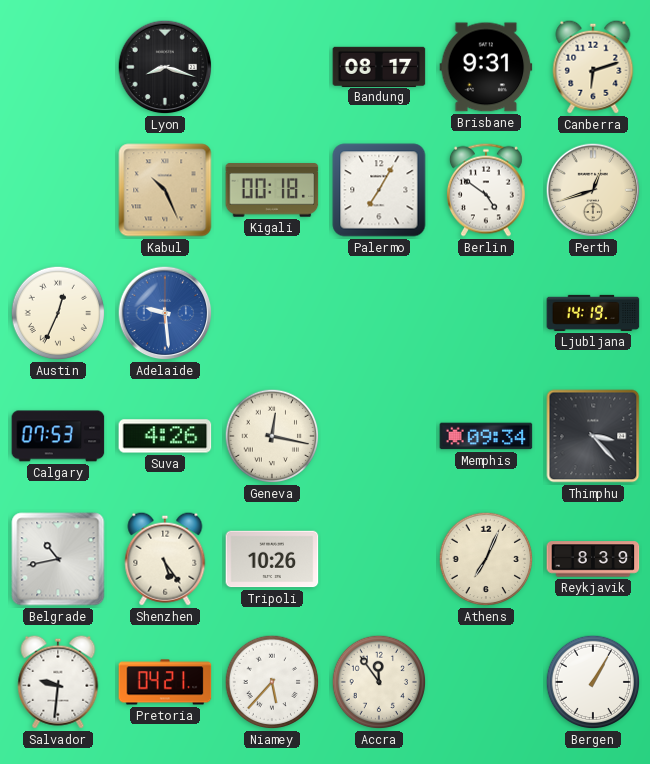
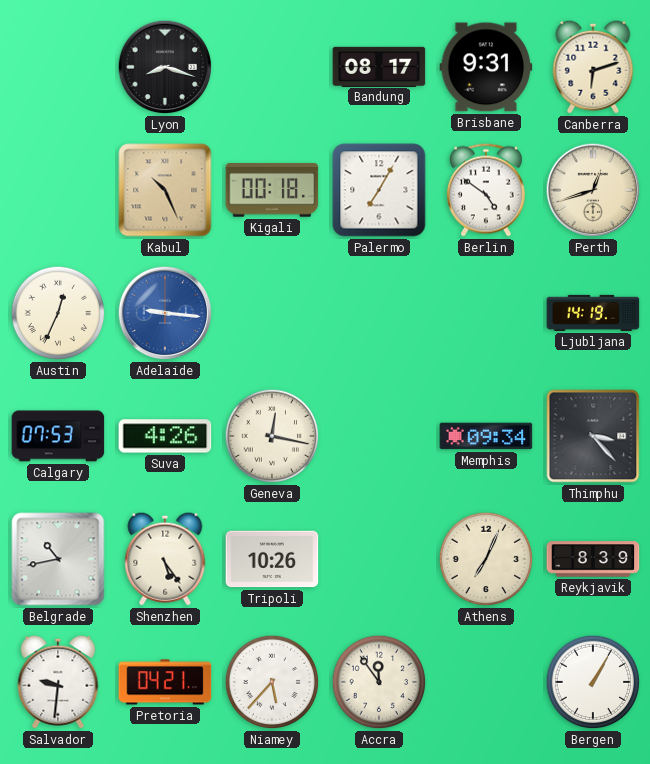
Adelaide: 9:29 -> 9:16
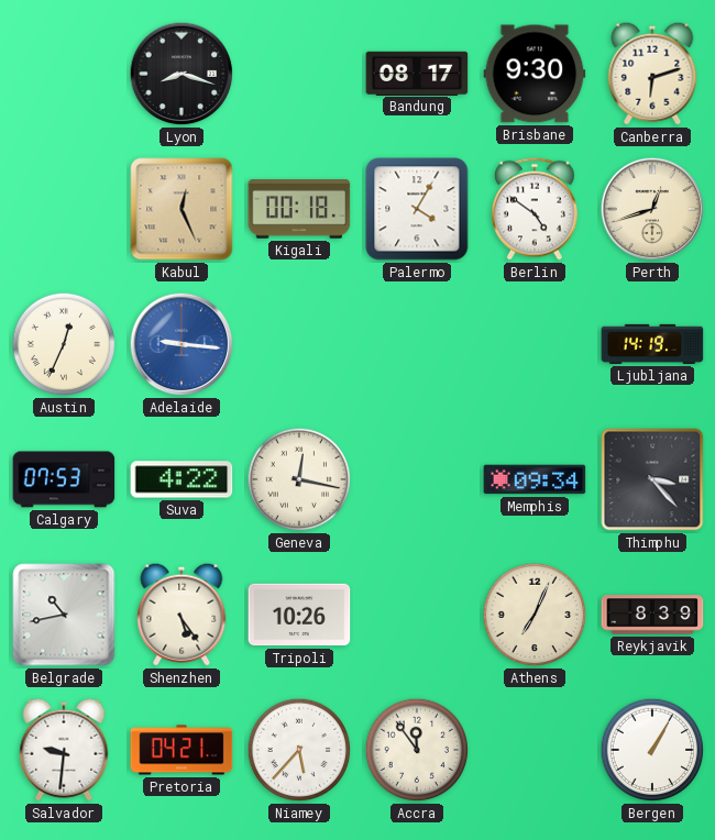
Brisbane: 9:31 -> 9:30
Kabul: 10:26 -> 12:26
Palermo: 7:05 -> 4:05
Suva: 4:26 -> 4:22
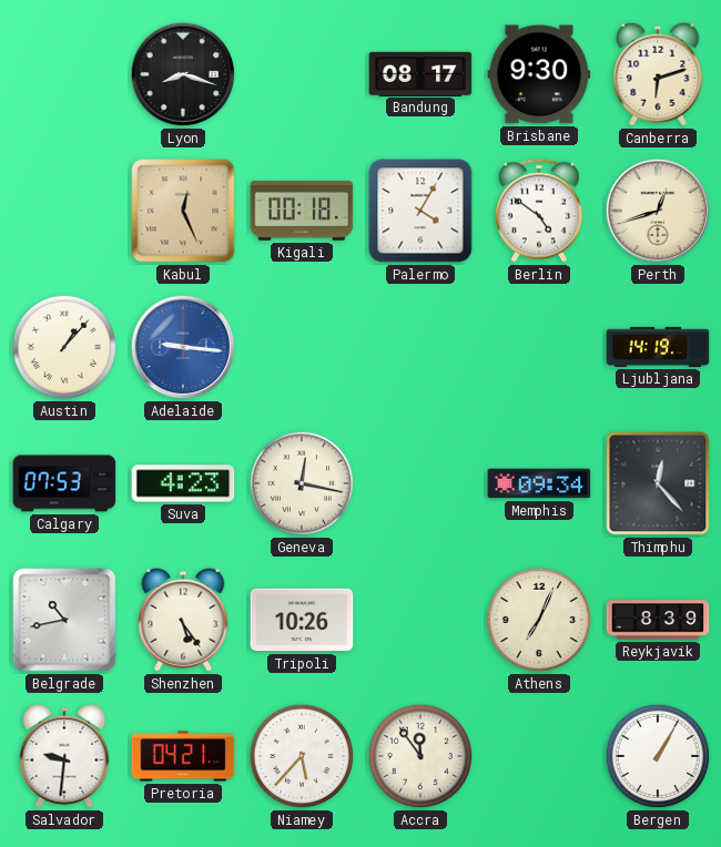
Austin: 12:34 -> 1:07
Suva: 4:22 -> 4:23
Thimphu: 3:23 -> 12:23
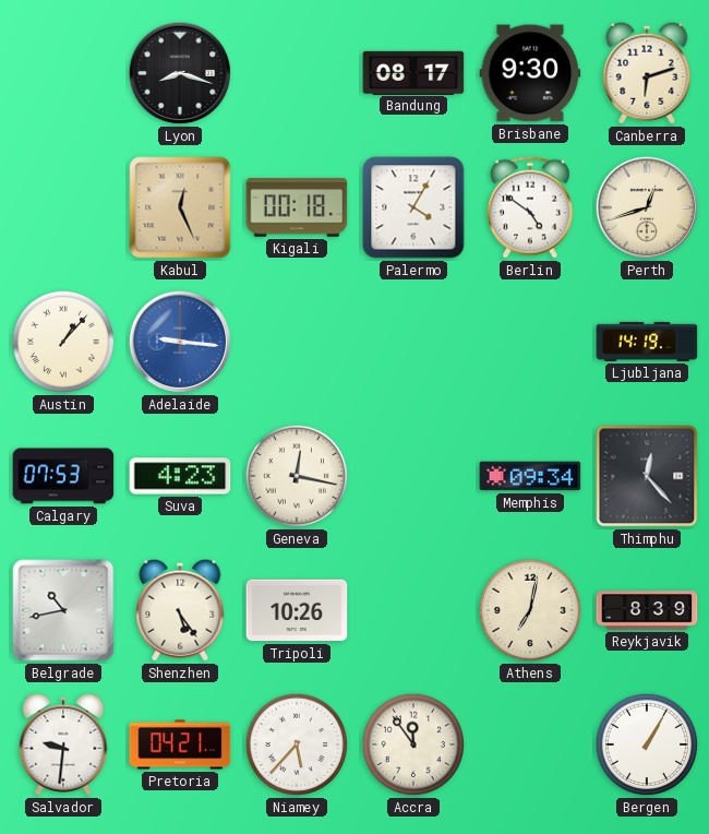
Athens: 7:04 -> 7:02
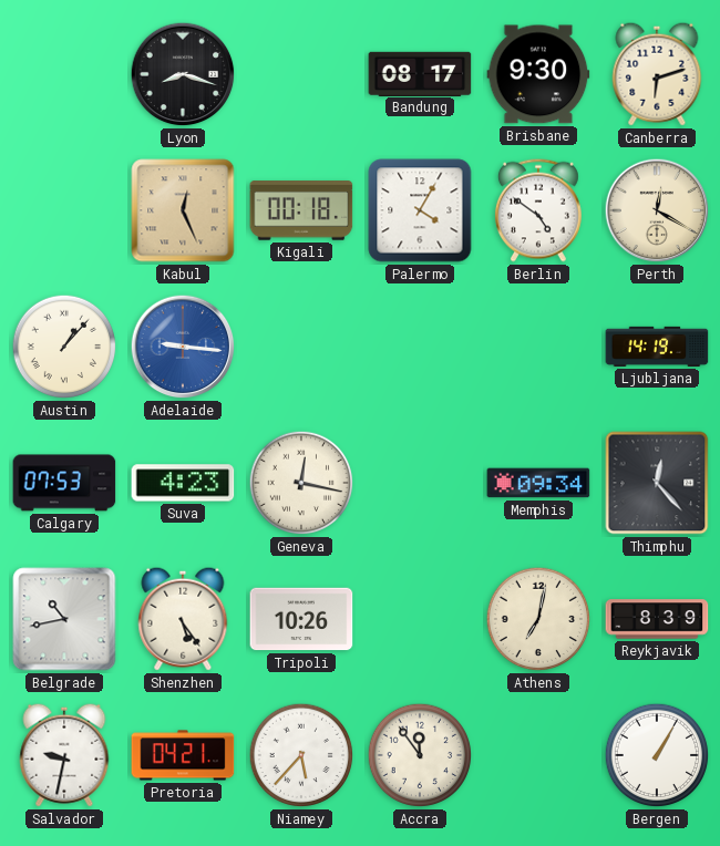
Perth: 12:42 -> 12:20
Salvador: 9:31 -> 9:32
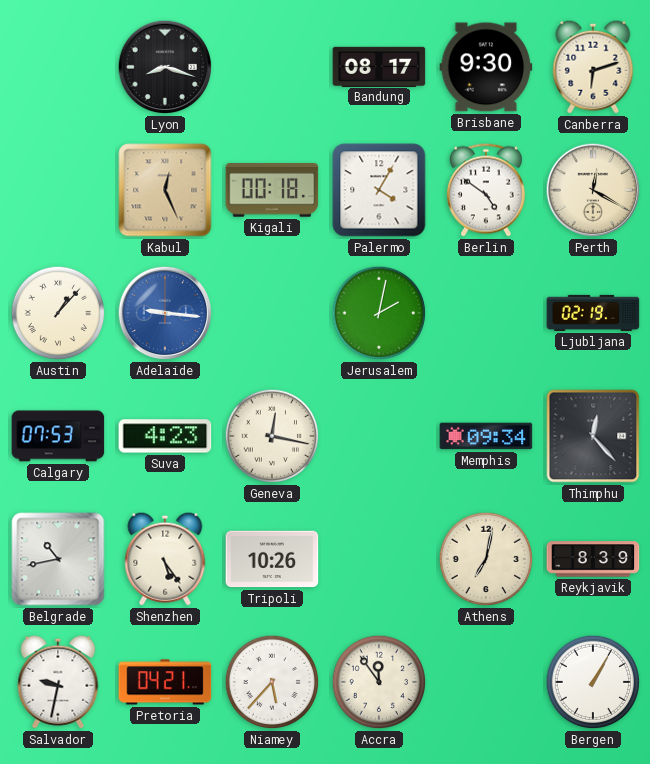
Jerusalem: none -> 2:02
Ljubljana: 14:19 -> 02:19
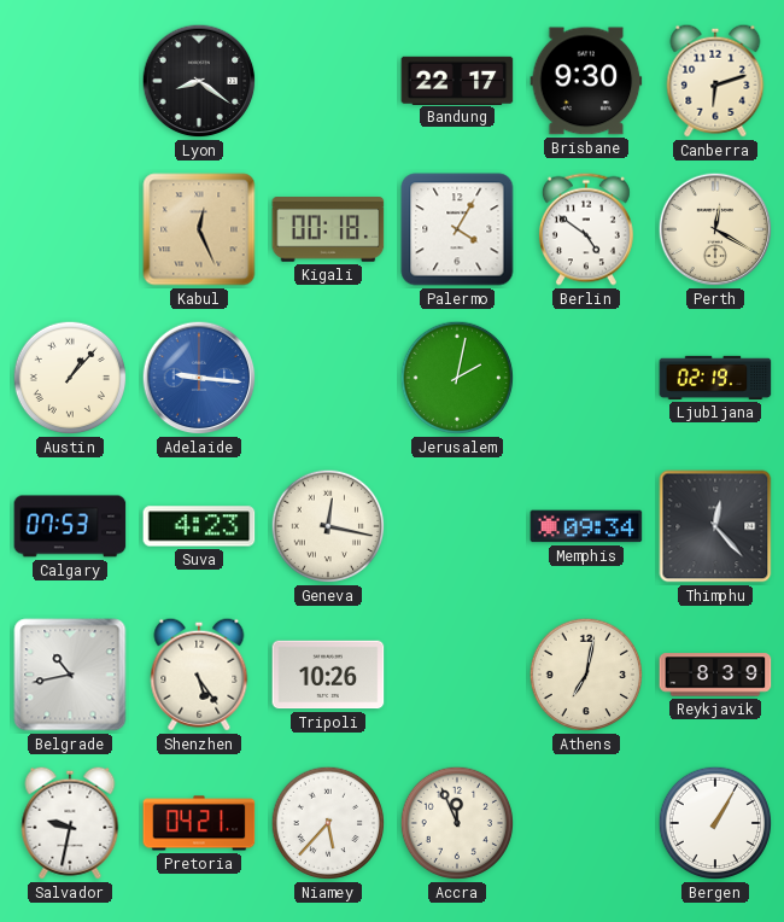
Lyon: 8:18 -> 8:21
Bandung: 08:17 -> 22:17
Accra: 11:54 -> 11:56
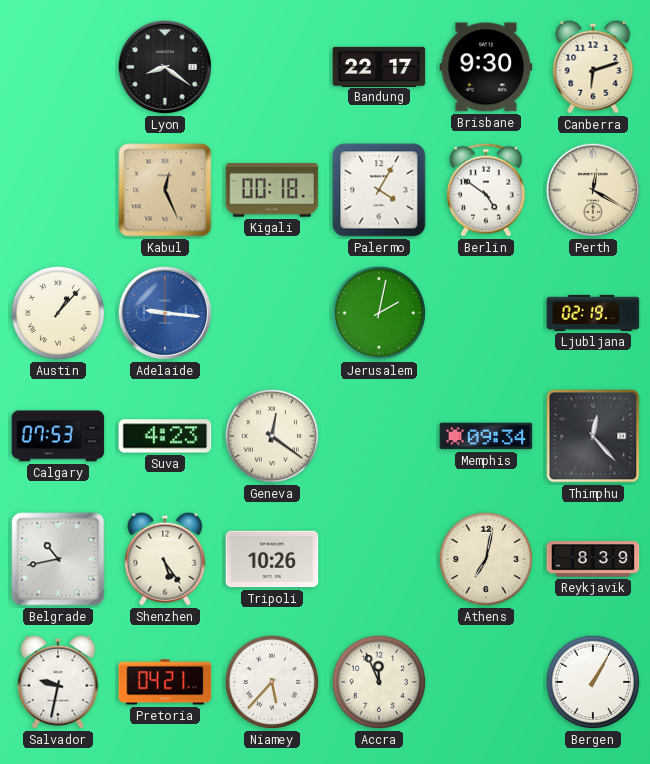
Geneva: 12:17 -> 12:21
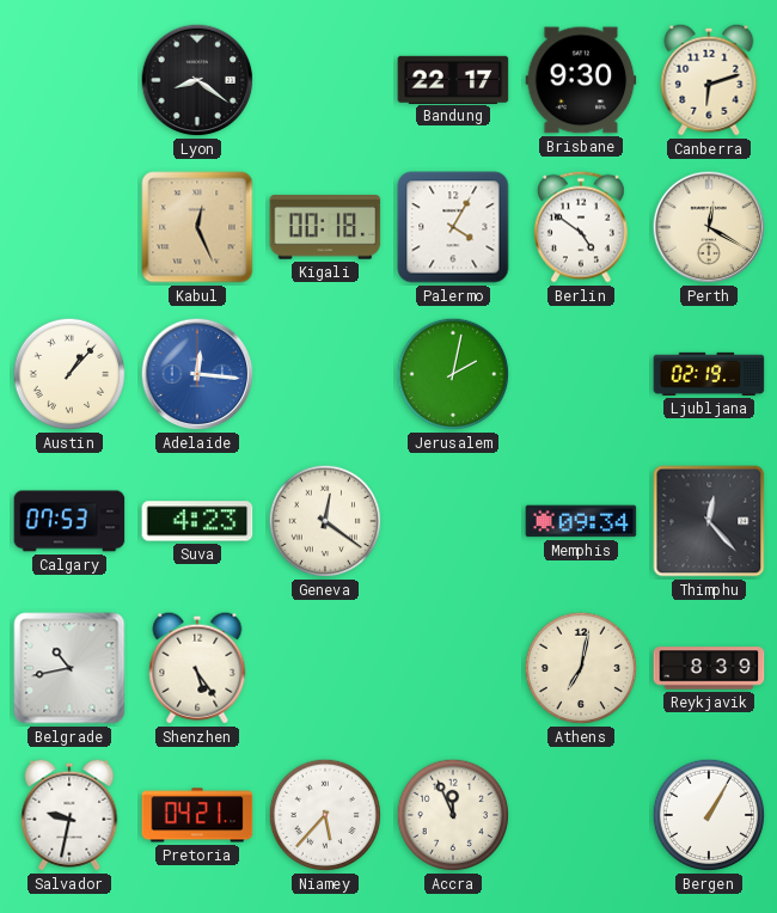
Adelaide: 9:16 -> 12:16
Tripoli: 10:26 -> none
